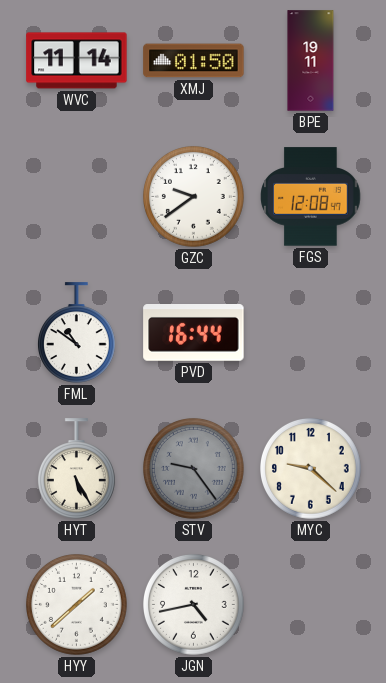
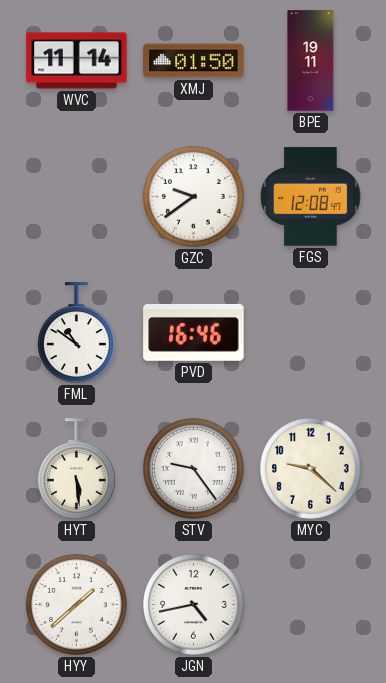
PVD: 16:44 -> 16:46
HYT: 5:25 -> 5:29
STV dial: grey -> white
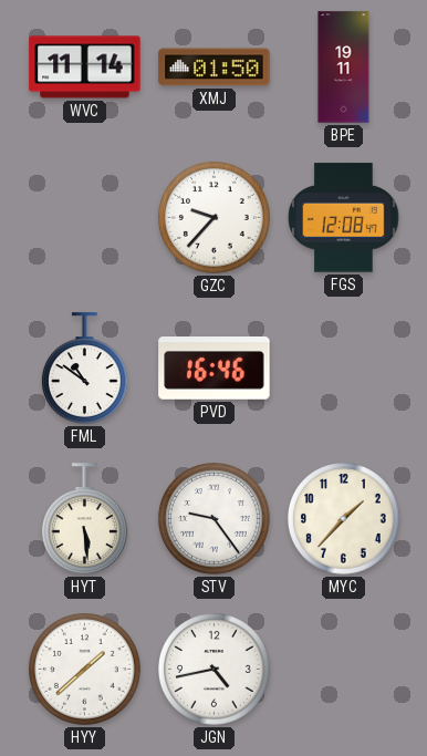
GZC: 9:39 -> 9:37
MYC: 9:22 -> 1:37
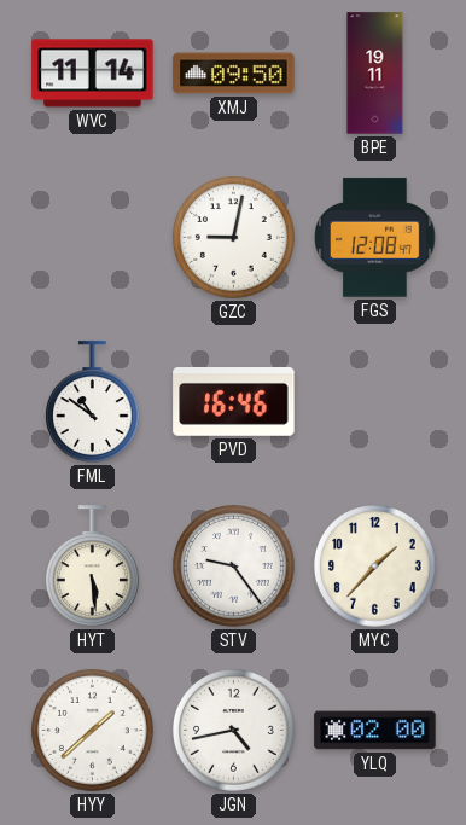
XMJ: 01:50 -> 09:50
GZC: 9:37 -> 9:02
YLQ: none -> 02:00
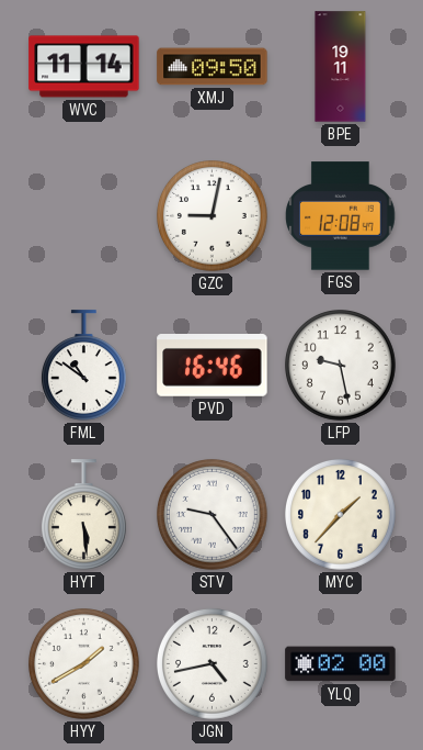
LFP: none -> 9:28
HYY: 1:38 -> 1:40
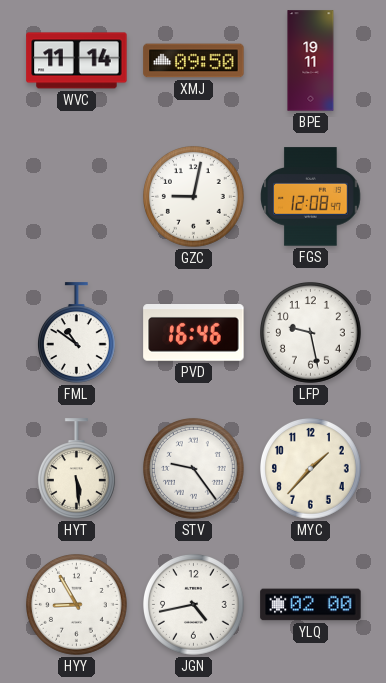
HYY: 1:40 -> 8:55
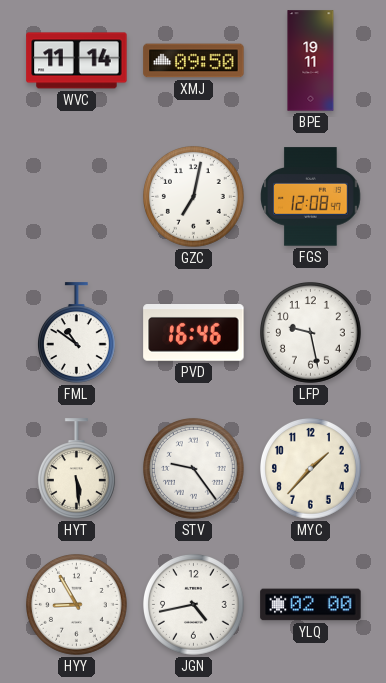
GZC: 9:02 -> 7:02
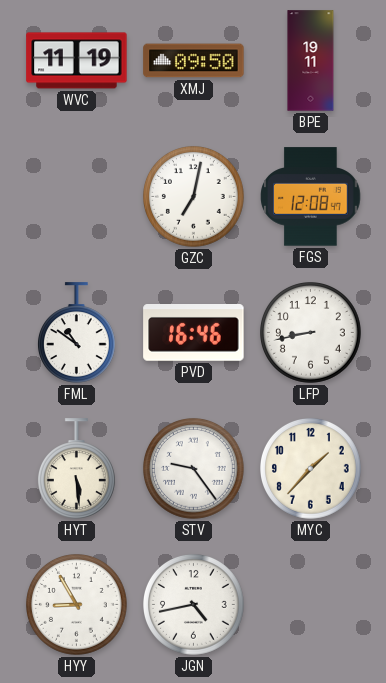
WVC: 11:14 -> 11:19
LFP: 9:28 -> 8:43
YLQ: 02:00 -> none
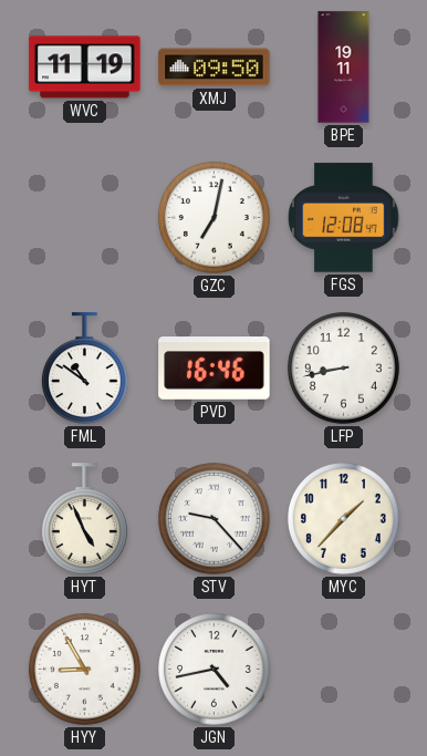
HYT: 5:29 -> 4:56
STV: 9:24 -> 9:23
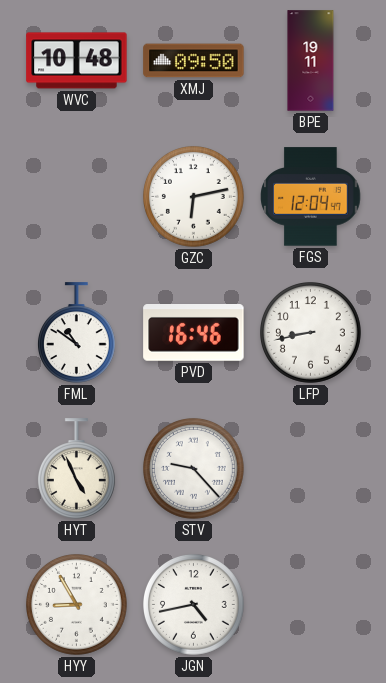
WVC: 11:19 -> 10:48
GZC: 7:02 -> 6:13
FGS: 12:08 -> 12:04
MYC: 1:37 -> none
